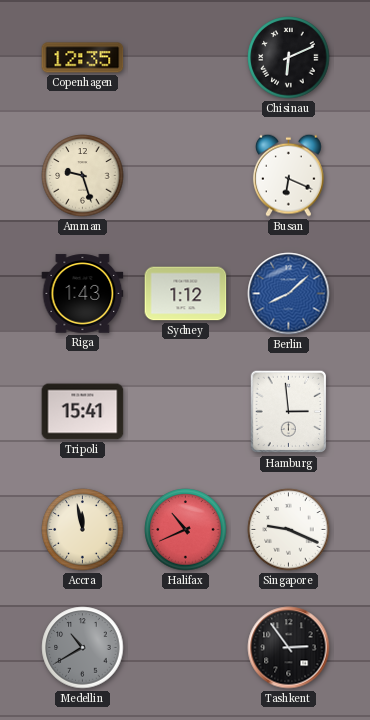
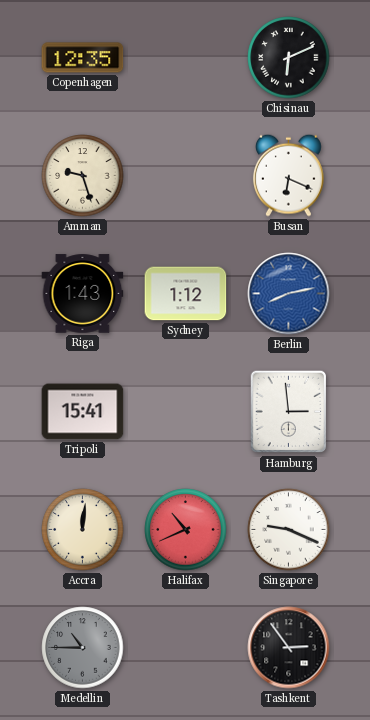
Berlin: 8:08 -> 8:13
Accra: 11:58 -> 12:01
Medellin: 10:40 -> 10:45
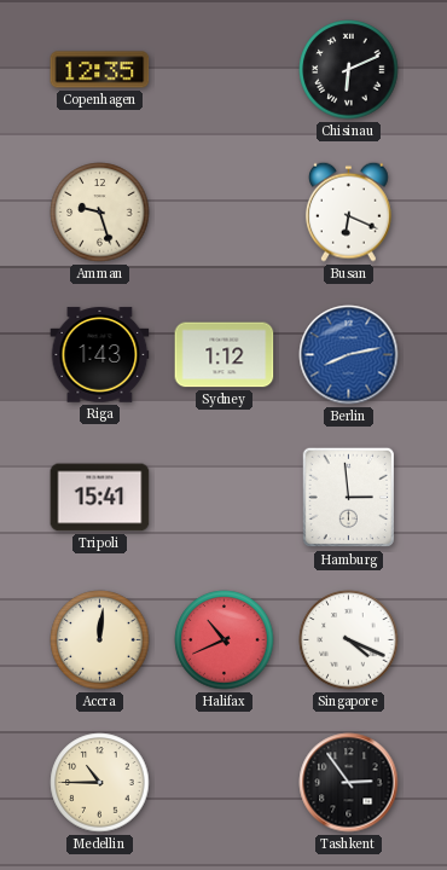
Singapore: 9:19 -> 4:19
Medellin dial: grey -> cream
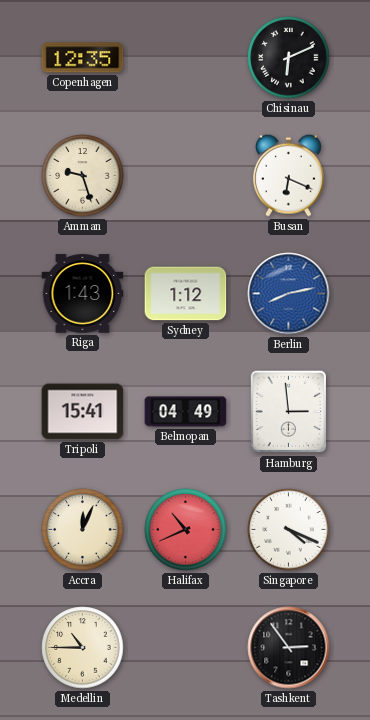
Belmopan: none -> 04:49
Accra: 12:01 -> 12:04
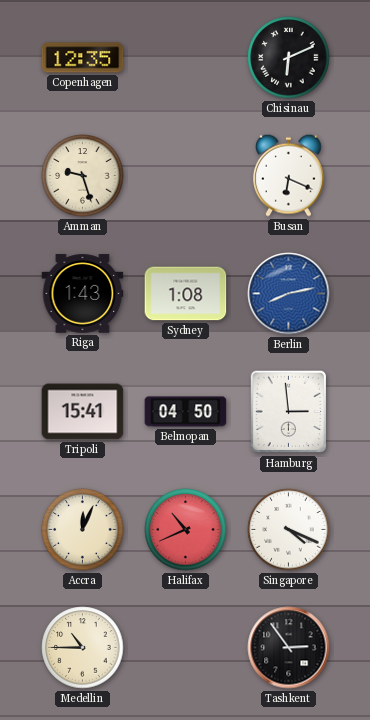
Sydney: 1:12 -> 1:08
Belmopan: 04:49 -> 04:50
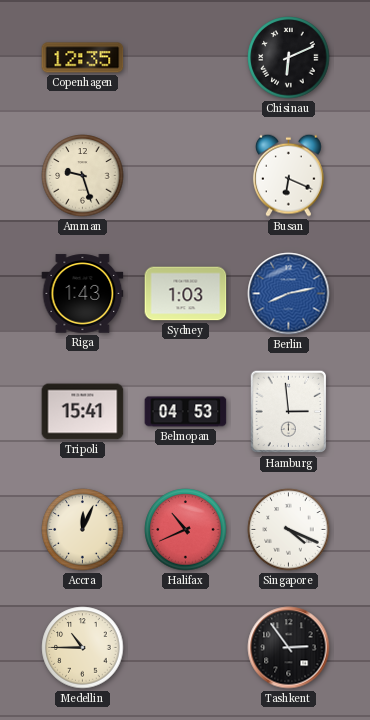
Sydney: 1:08 -> 1:03
Belmopan: 04:50 -> 04:53
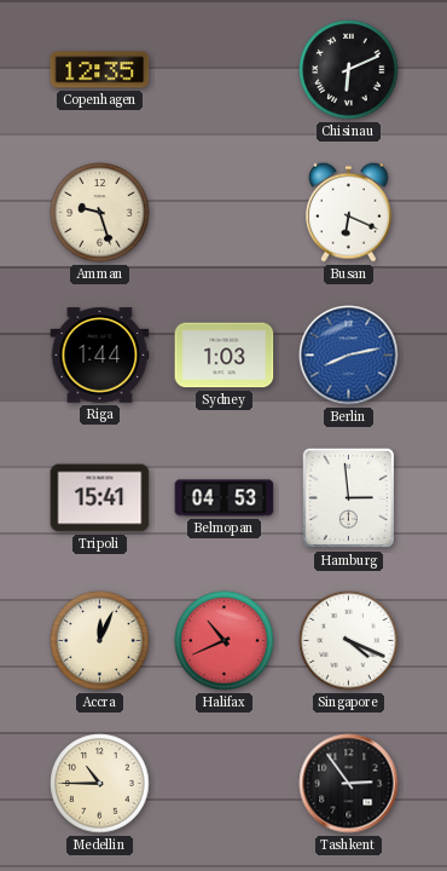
Riga: 1:43 -> 1:44
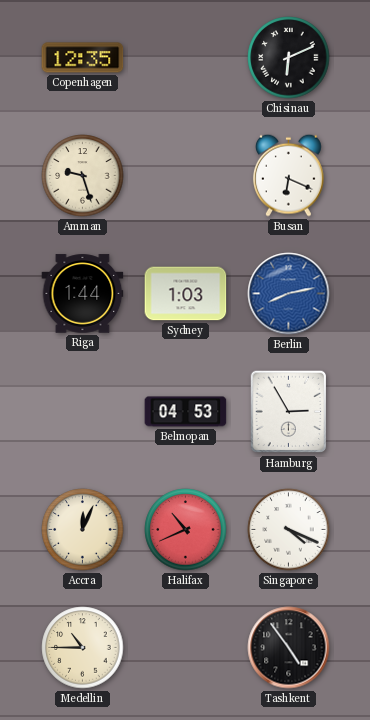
Tripoli: 15:41 -> none
Hamburg: 2:59 -> 2:55
Tashkent: 2:54 -> 4:54
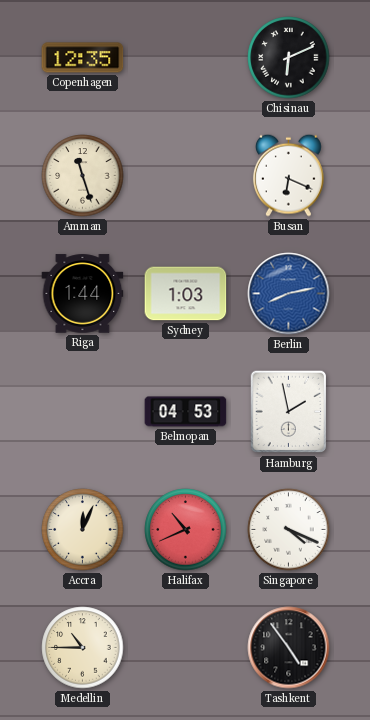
Amman: 9:27 -> 11:27
Hamburg: 2:55 -> 1:58
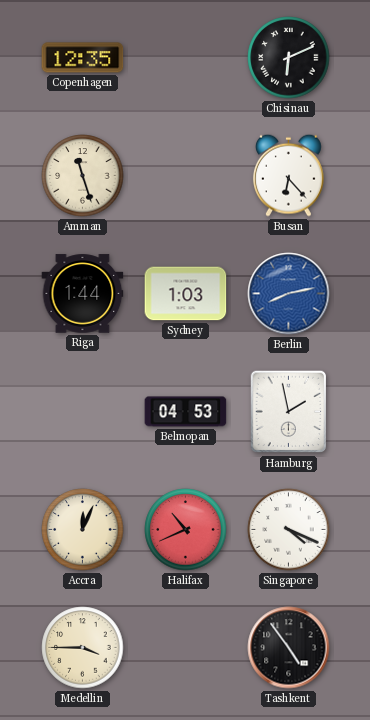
Busan: 6:19 -> 6:23
Medellin: 10:45 -> 3:45
